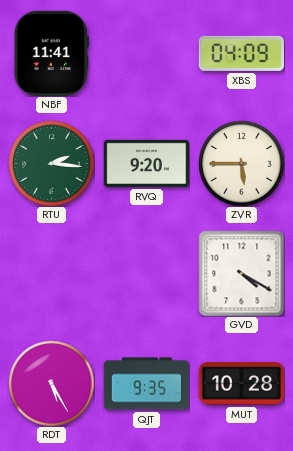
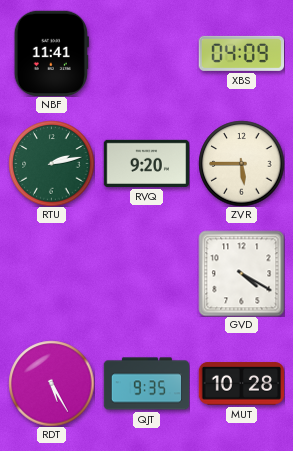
RTU: 2:16 -> 2:13
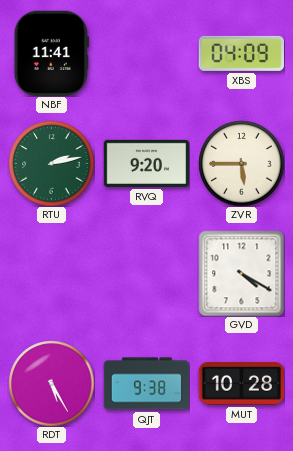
QJT: 9:35 -> 9:38
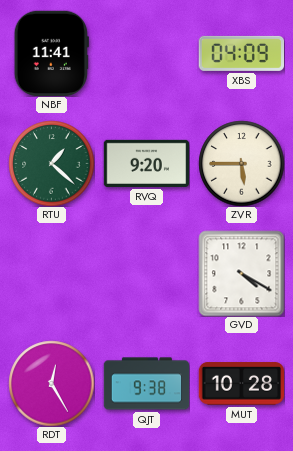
RTU: 2:13 -> 1:22
RDT: 5:25 -> 12:25
